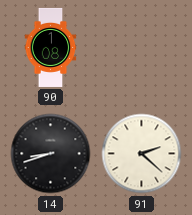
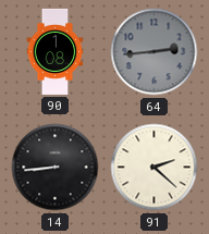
64: none -> 2:44
14: 8:42 -> 8:44
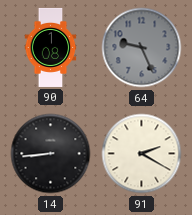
64: 2:44 -> 9:26
91: 2:22 -> 2:20
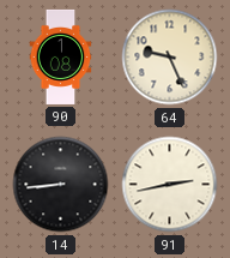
64 dial: grey -> cream
91: 2:20 -> 2:43
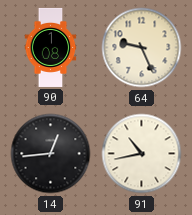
14: 8:44 -> 12:44
91: 2:43 -> 10:43
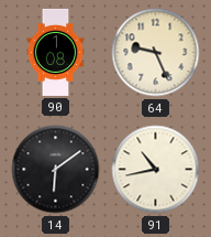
14: 12:44 -> 6:09
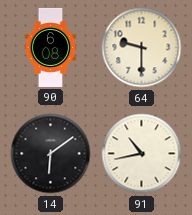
90: 1:08 -> 6:08
64: 9:26 -> 9:30
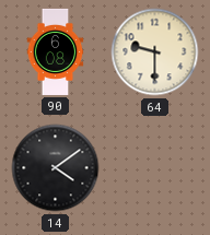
14: 6:09 -> 4:09
91: 10:43 -> none
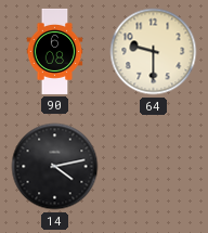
14: 4:09 -> 4:13
